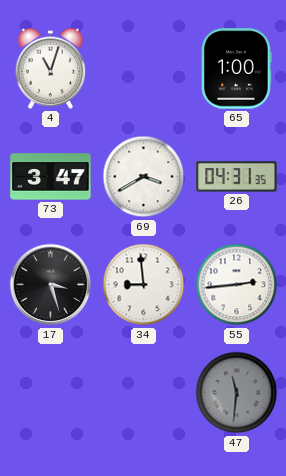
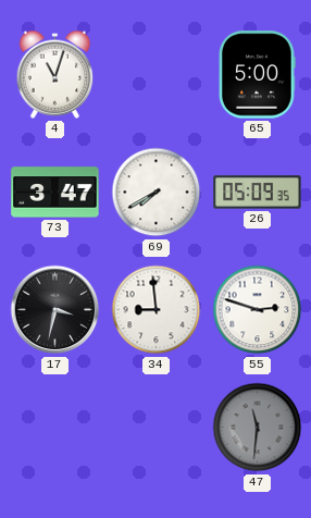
65: 1:00 -> 5:00
69: 3:40 -> 7:40
26: 04:31 -> 05:09
17: 3:27 -> 3:32
55: 2:44 -> 2:48
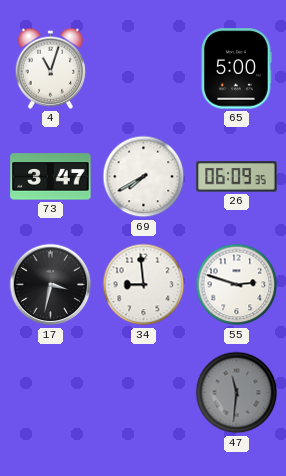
26: 05:09 -> 06:09
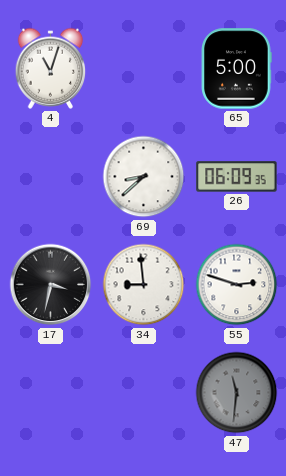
73: 3:47 -> none
69: 7:40 -> 8:38
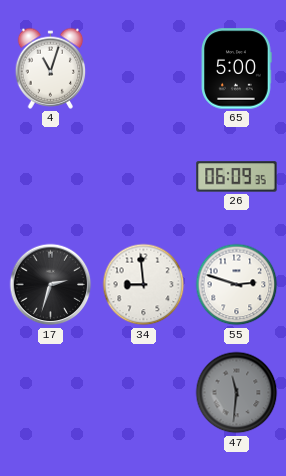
69: 8:38 -> none
17: 3:32 -> 2:33
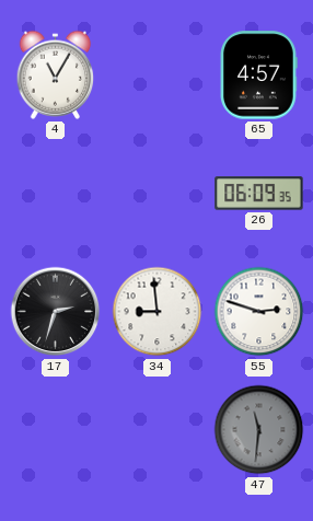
4: 11:03 -> 11:05
65: 5:00 -> 4:57
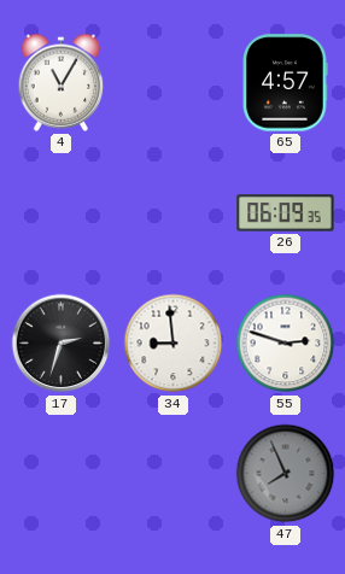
47: 11:31 -> 7:56
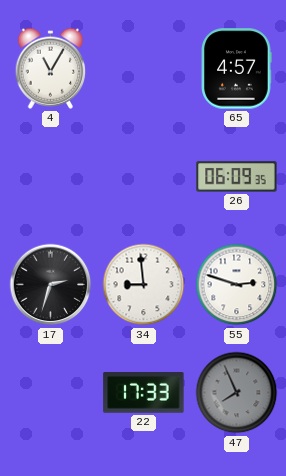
22: none -> 17:33
